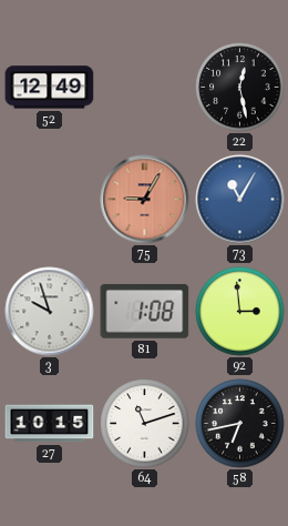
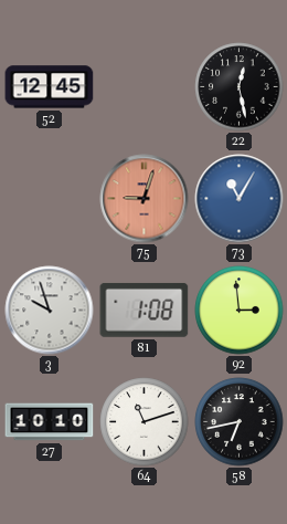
52: 12:49 -> 12:45
75: 9:05 -> 9:03
27: 10:15 -> 10:10
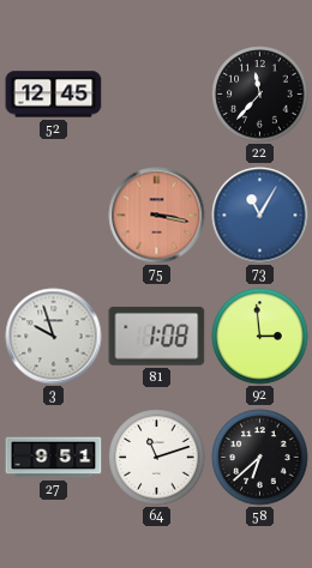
22: 12:28 -> 11:37
75: 9:03 -> 3:17
27: 10:10 -> 9:51
58: 6:43 -> 6:38
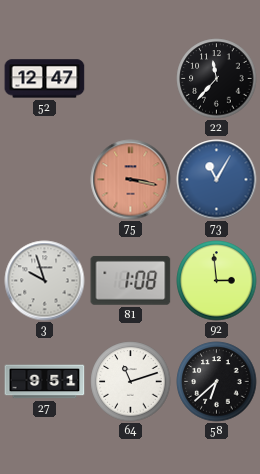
52: 12:45 -> 12:47
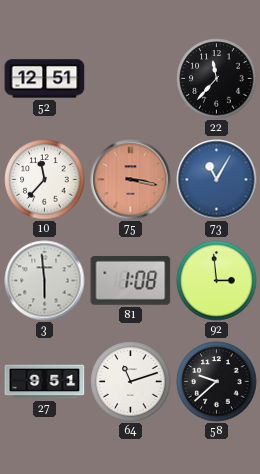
52: 12:47 -> 12:51
10: none -> 11:37
3: 9:57 -> 5:59
58: 6:38 -> 9:38
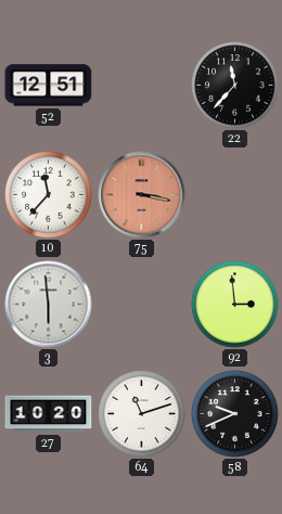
73: 11:05 -> none
81: 1:08 -> none
27: 9:51 -> 10:20
58: 9:38 -> 9:41
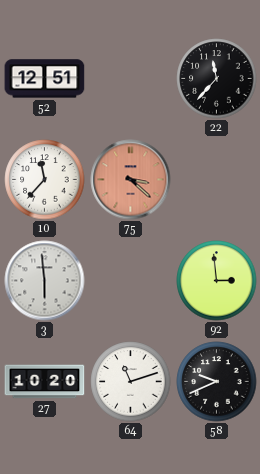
75: 3:17 -> 3:22
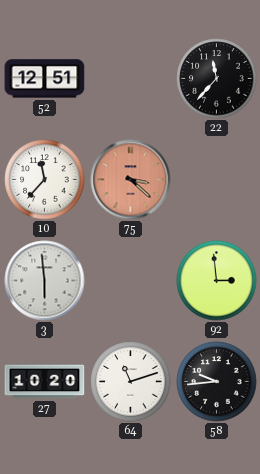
58: 9:41 -> 9:44
